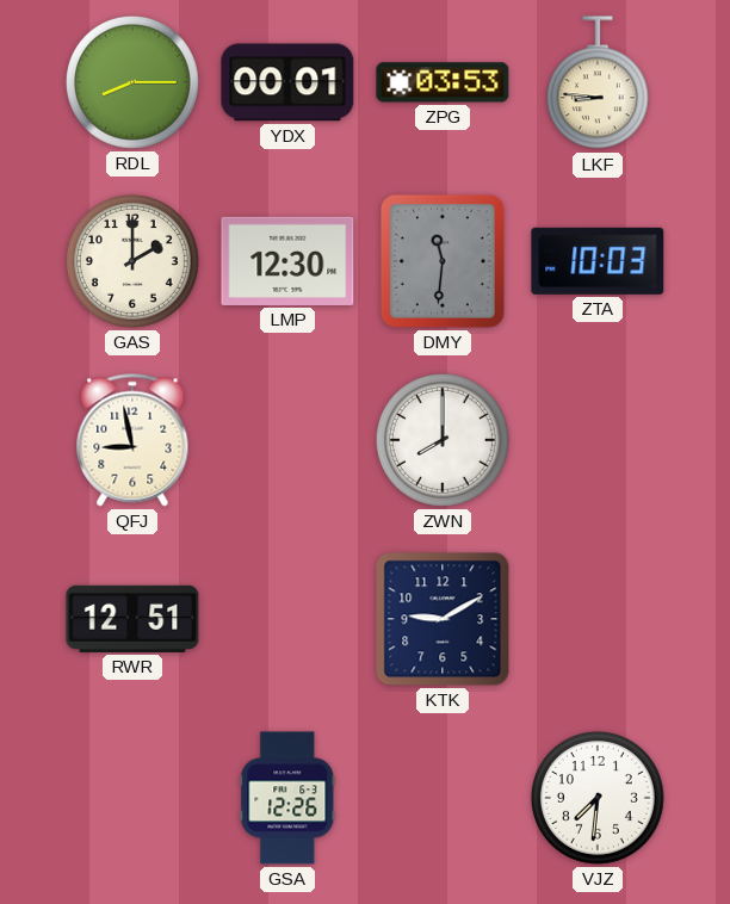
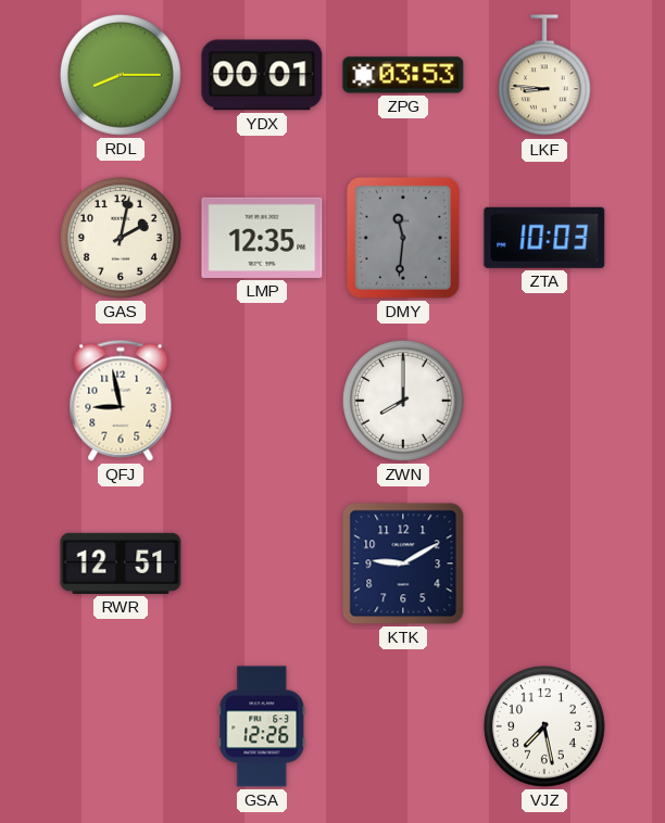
GAS: 2:00 -> 2:02
LMP: 12:30 -> 12:35
VJZ: 7:31 -> 7:28
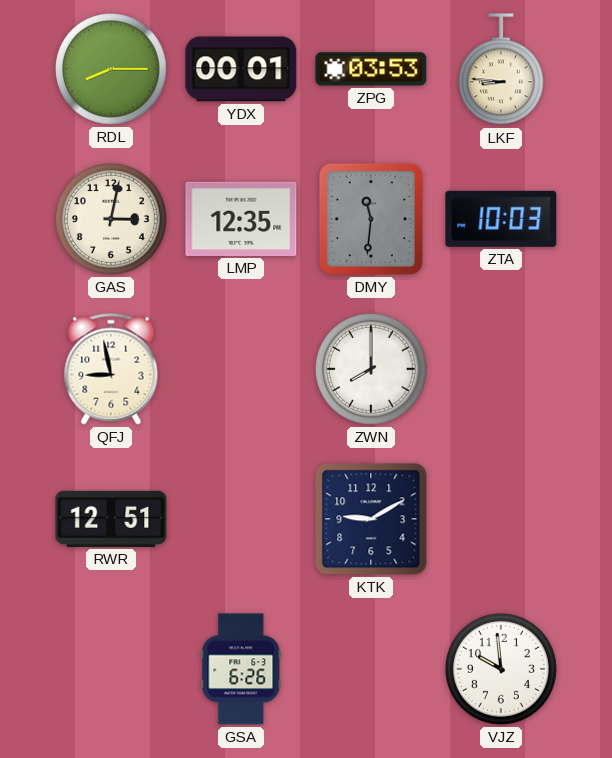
GAS: 2:02 -> 3:02
GSA: 12:26 -> 6:26
VJZ: 7:28 -> 9:59
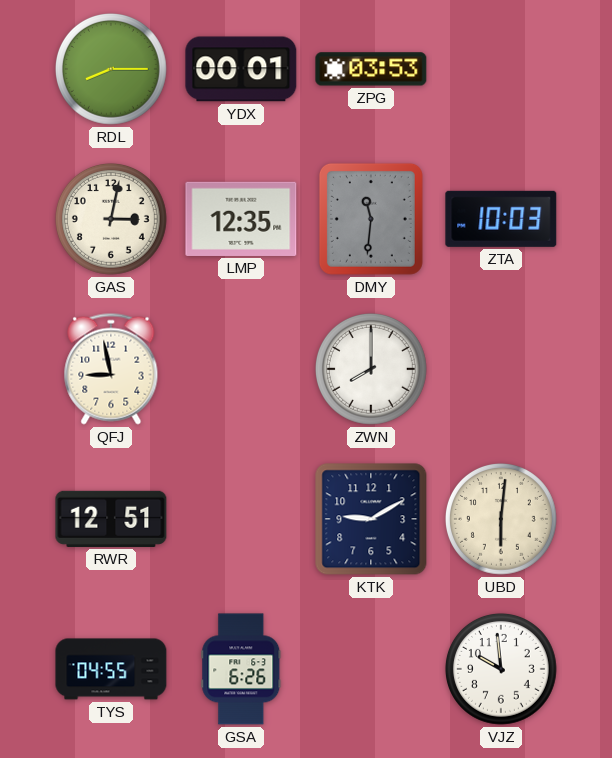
LKF: 8:46 -> none
UBD: none -> 6:01
TYS: none -> 04:55
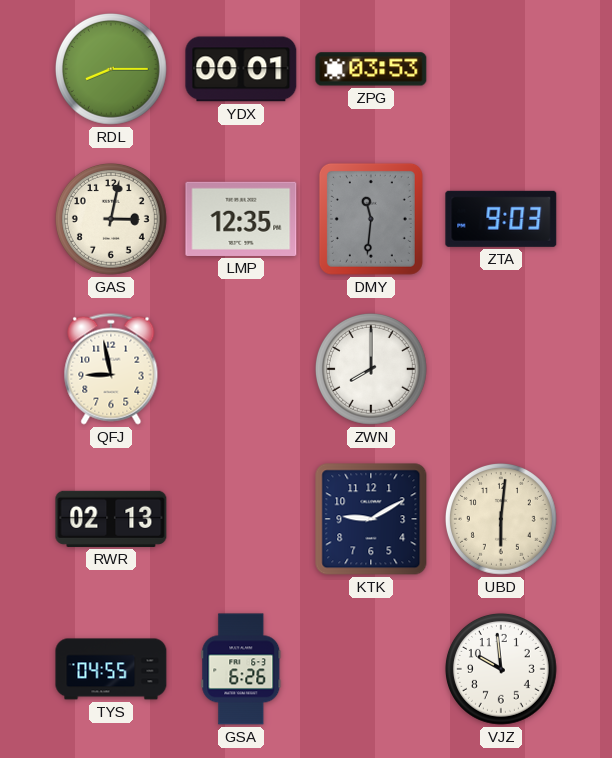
ZTA: 10:03 -> 9:03
RWR: 12:51 -> 02:13
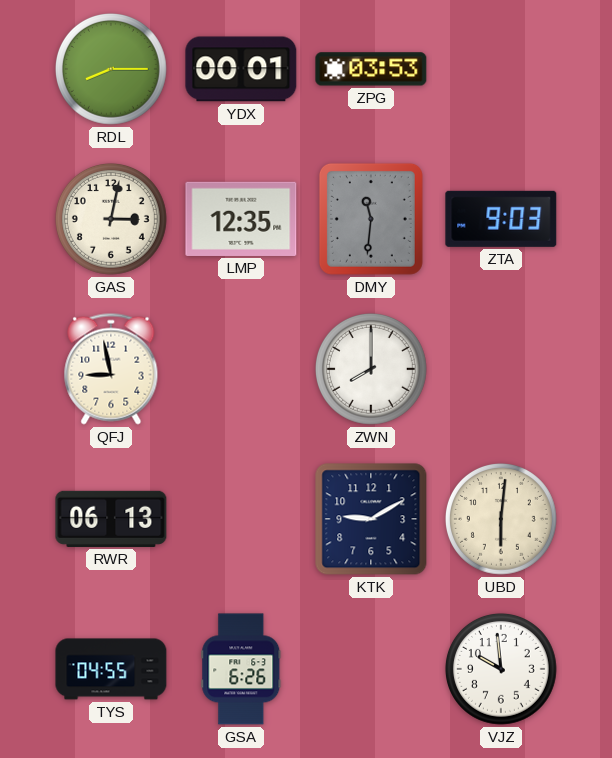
RWR: 02:13 -> 06:13
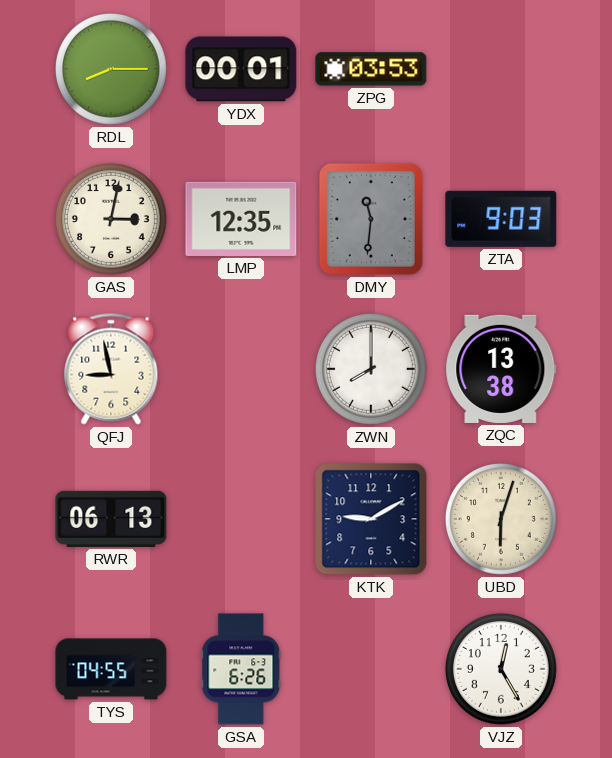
ZQC: none -> 13:38
UBD: 6:01 -> 6:03
VJZ: 9:59 -> 12:25
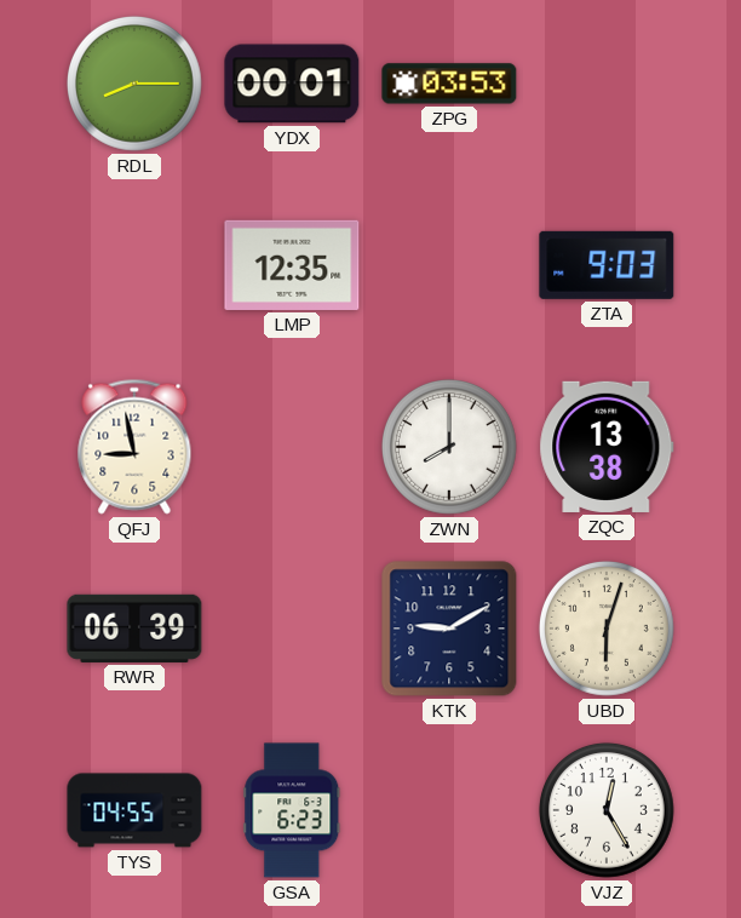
GAS: 3:02 -> none
DMY: 11:31 -> none
RWR: 06:13 -> 06:39
GSA: 6:26 -> 6:23
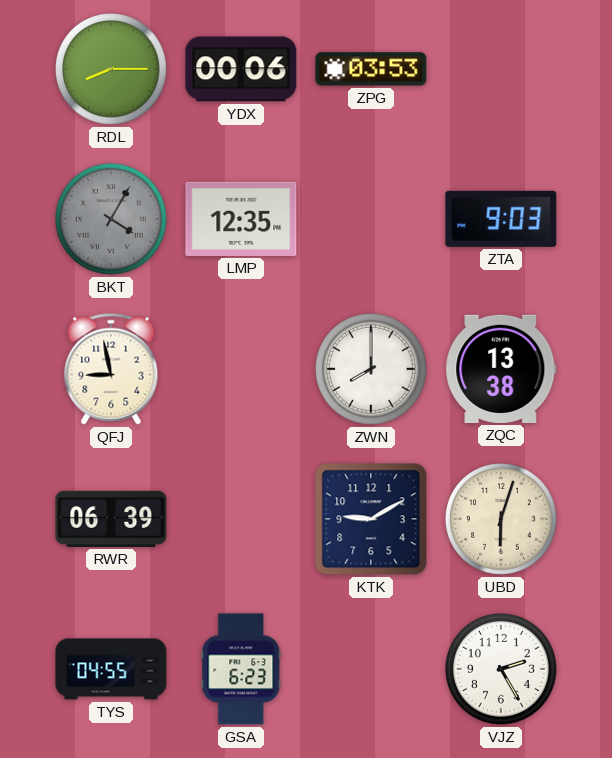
YDX: 00:01 -> 00:06
BKT: none -> 4:05
VJZ: 12:25 -> 2:25
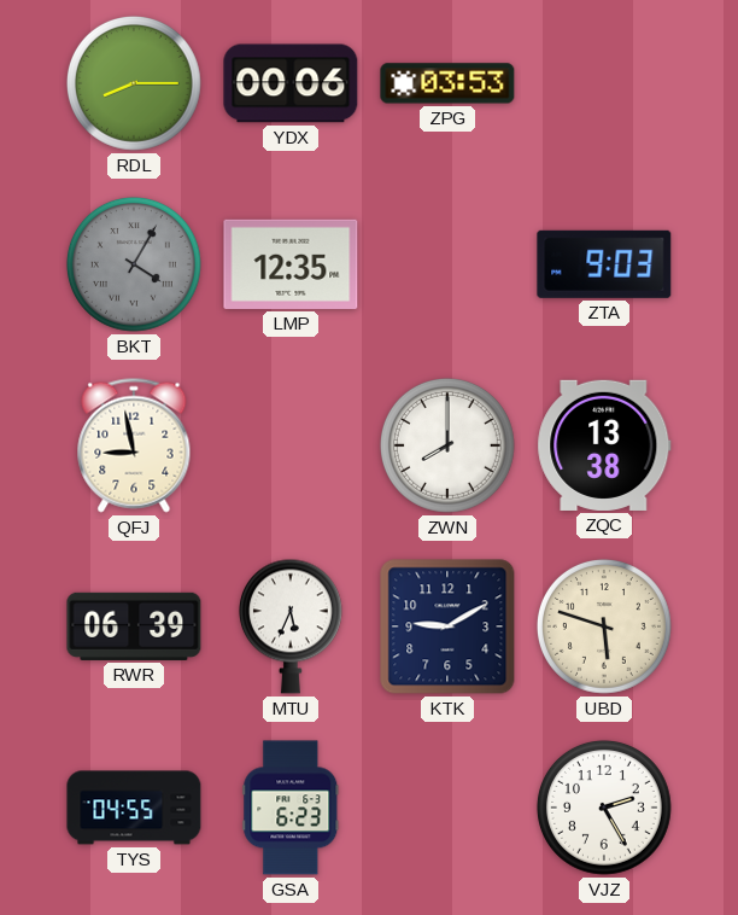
MTU: none -> 5:34
UBD: 6:03 -> 5:48
